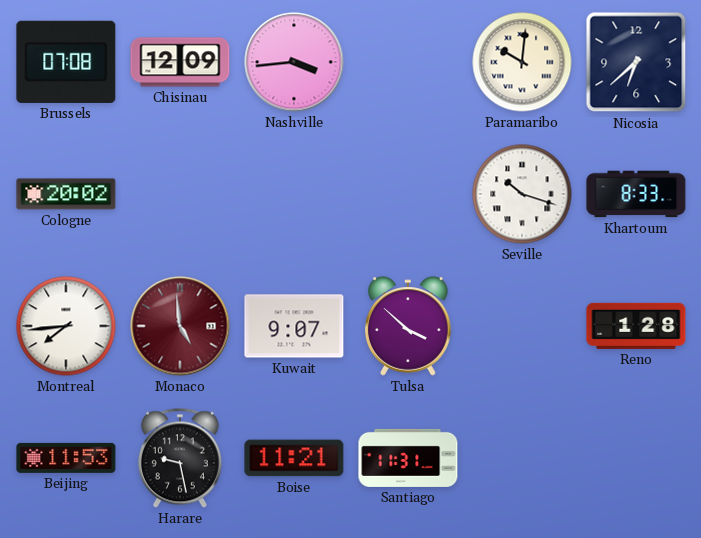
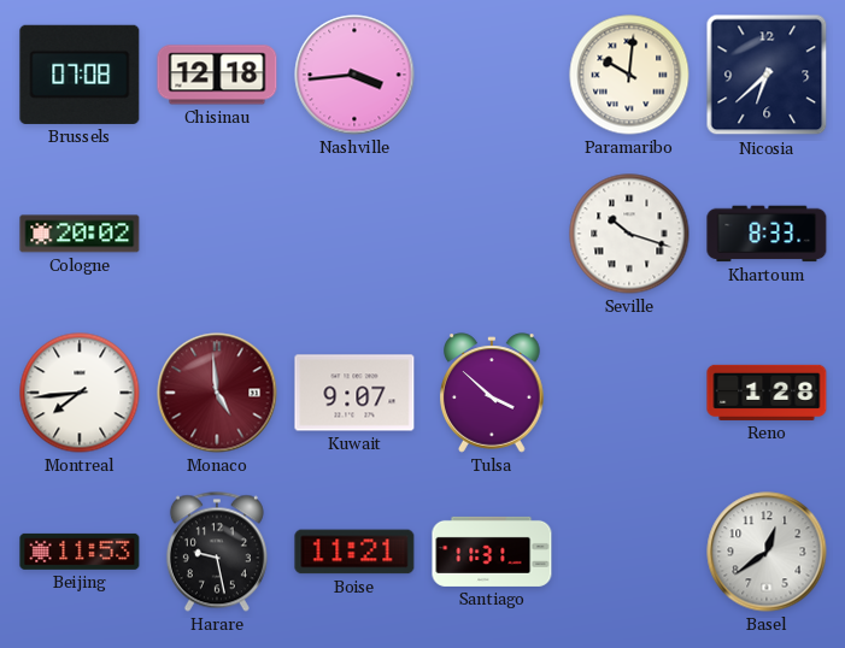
Chisinau: 12:09 -> 12:18
Basel: none -> 12:39
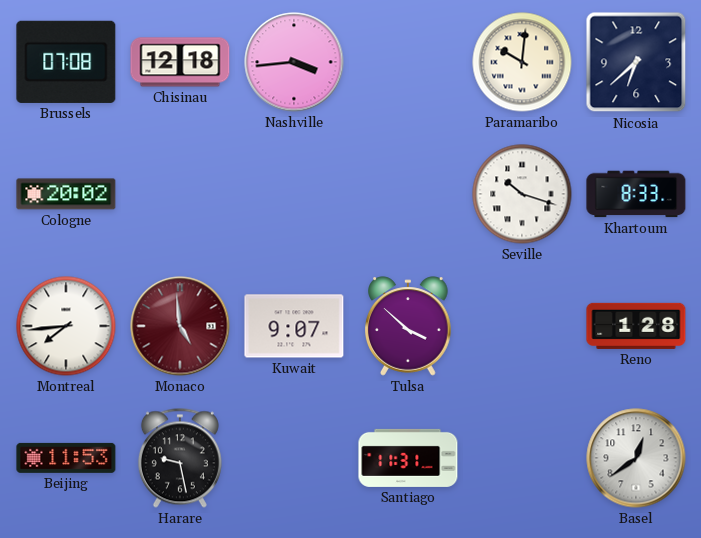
Boise: 11:21 -> none
